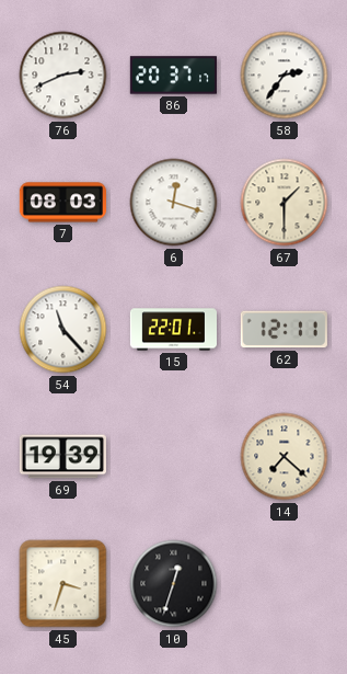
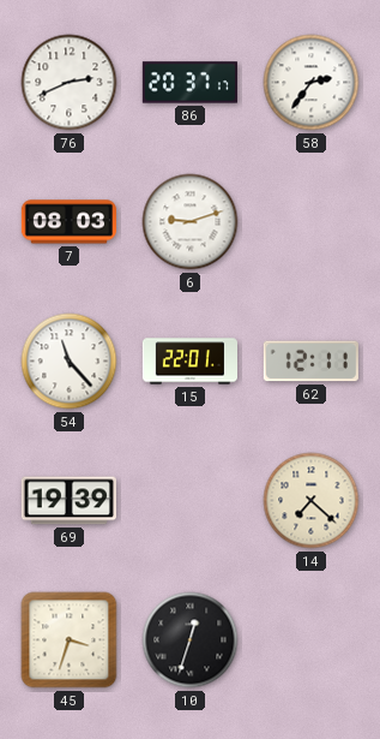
6: 12:18 -> 9:12
67: 1:30 -> none
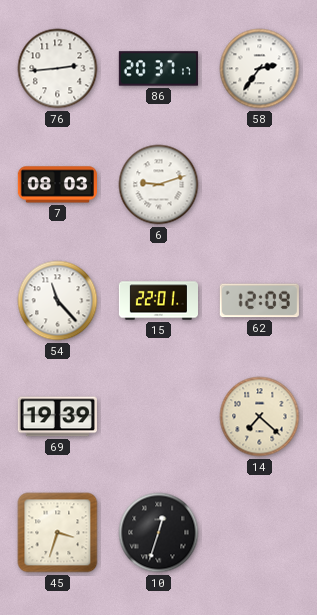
76: 2:41 -> 2:44
62: 12:11 -> 12:09
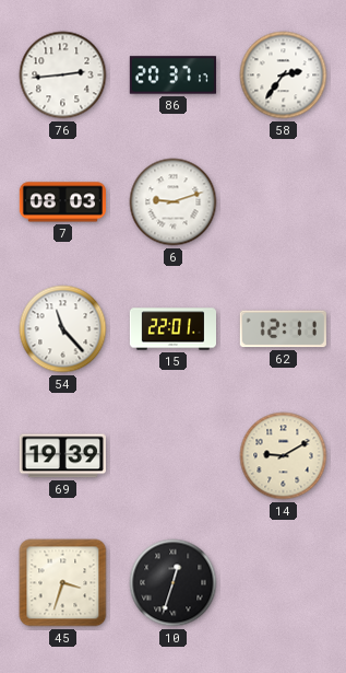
62: 12:09 -> 12:11
14: 7:22 -> 9:10
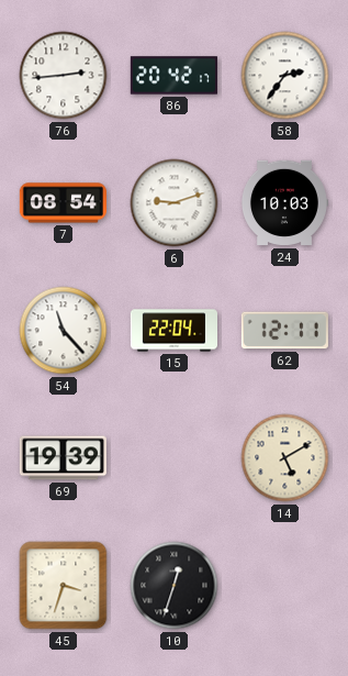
86: 20:37 -> 20:42
7: 08:03 -> 08:54
24: none -> 10:03
15: 22:01 -> 22:04
14: 9:10 -> 5:10
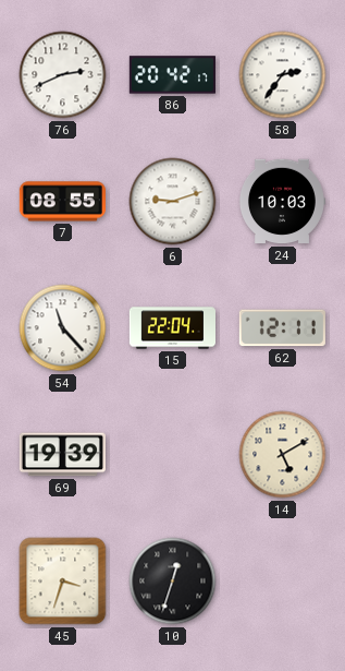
76: 2:44 -> 2:41
7: 08:54 -> 08:55
